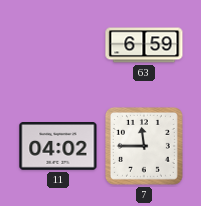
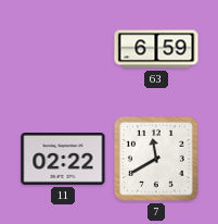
11: 04:02 -> 02:22
7: 11:45 -> 11:40
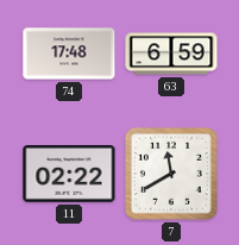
74: none -> 17:48
